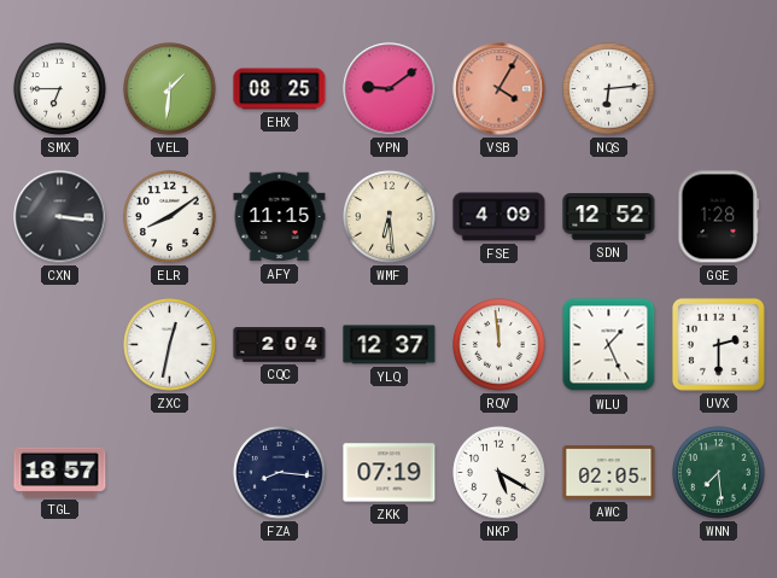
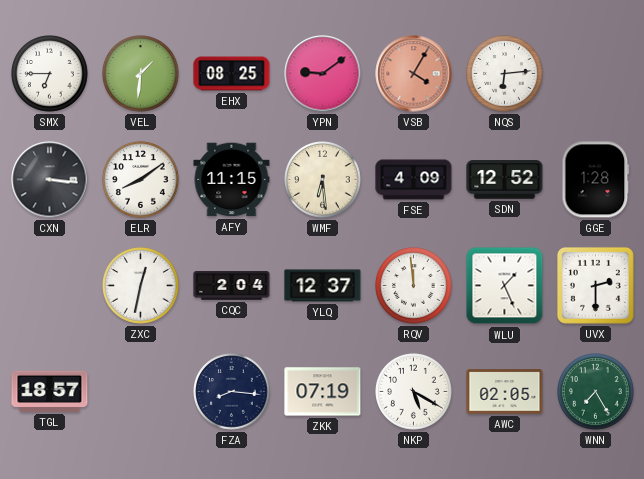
WNN: 7:29 -> 7:25
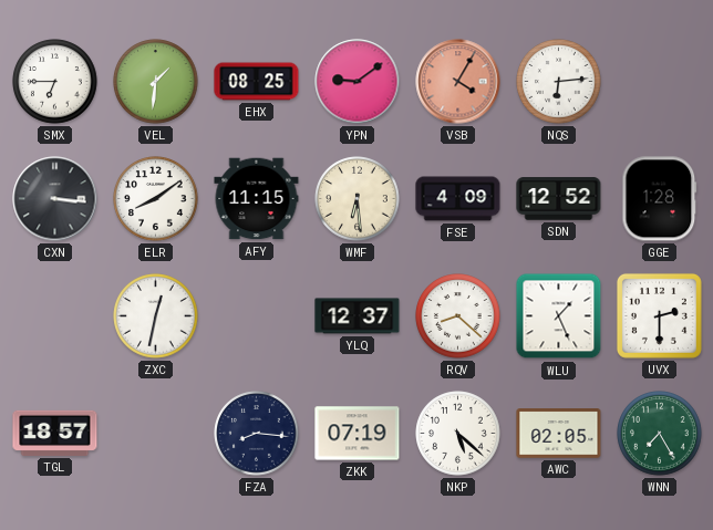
CQC: 2:04 -> none
RQV: 11:59 -> 8:22
NKP: 5:20 -> 5:22
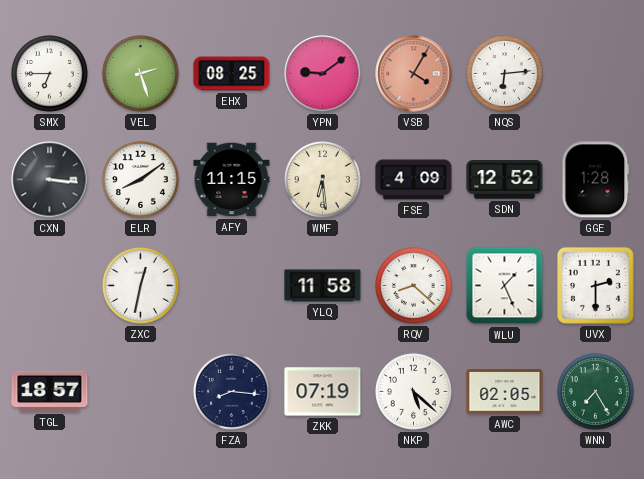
VEL: 1:31 -> 2:27
YLQ: 12:37 -> 11:58
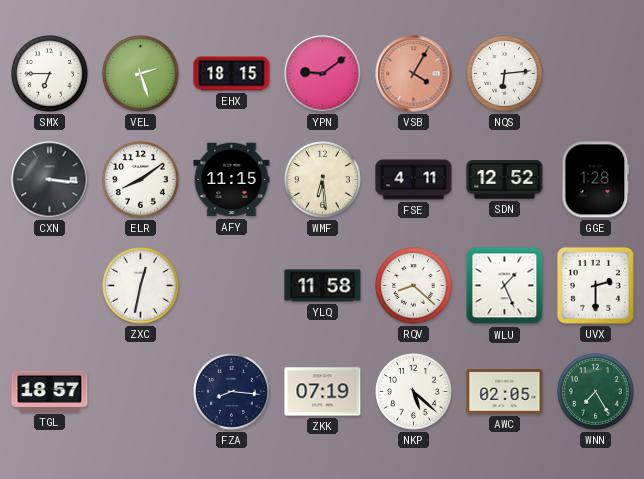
EHX: 08:25 -> 18:15
FSE: 4:09 -> 4:11
